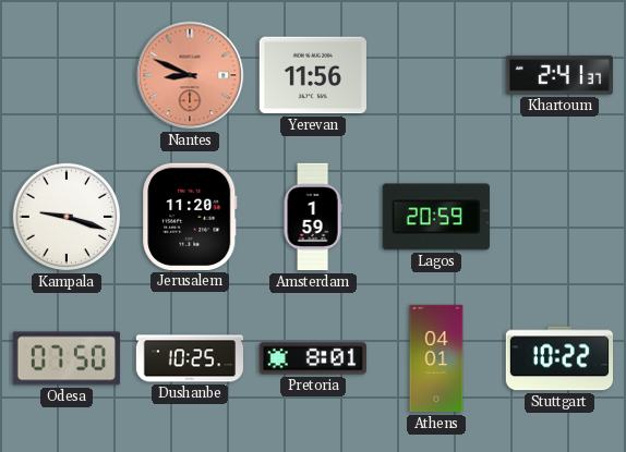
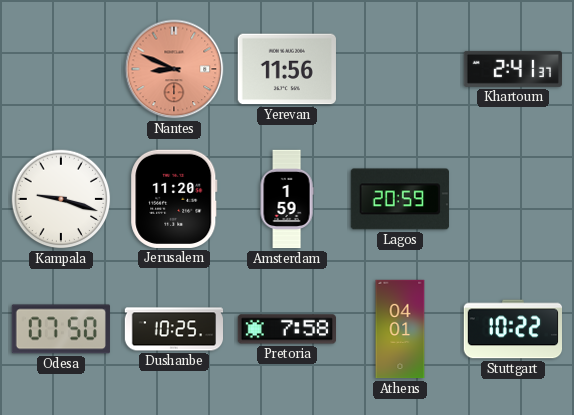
Pretoria: 8:01 -> 7:58
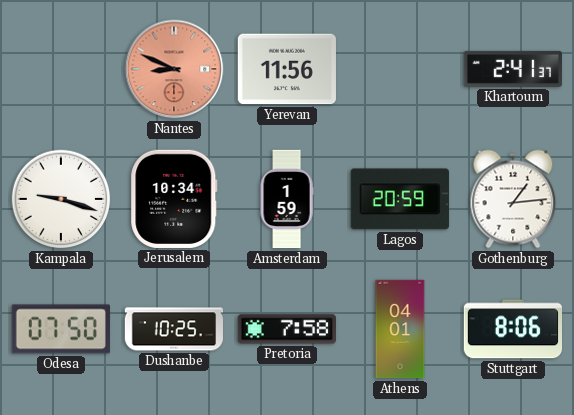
Jerusalem: 11:20 -> 10:34
Gothenburg: none -> 1:14
Stuttgart: 10:22 -> 8:06
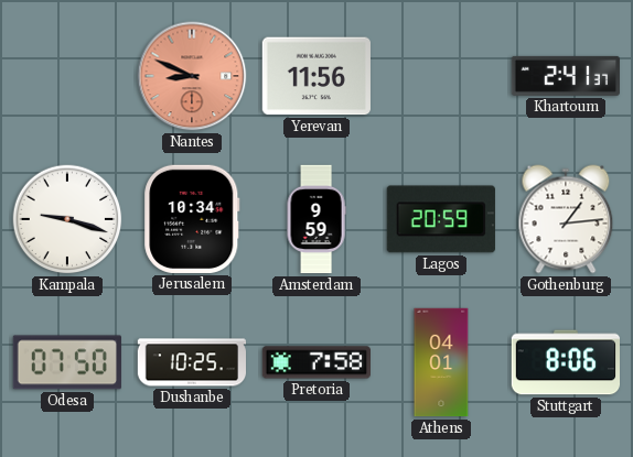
Amsterdam: 1:59 -> 9:59
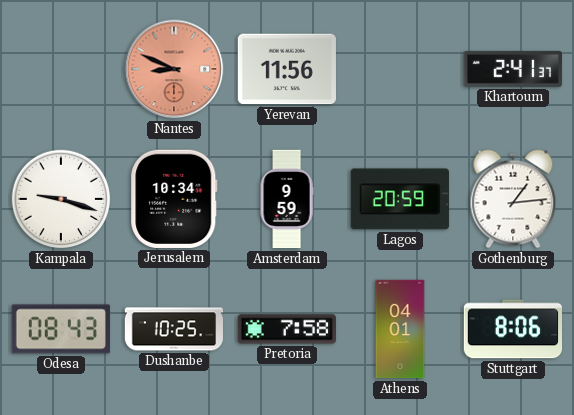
Odesa: 07:50 -> 08:43
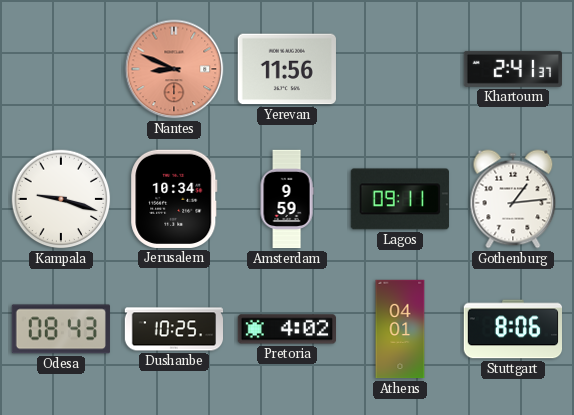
Lagos: 20:59 -> 09:11
Pretoria: 7:58 -> 4:02
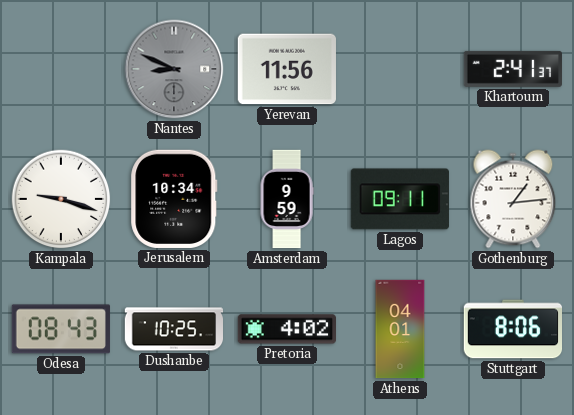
Nantes dial: salmon -> grey
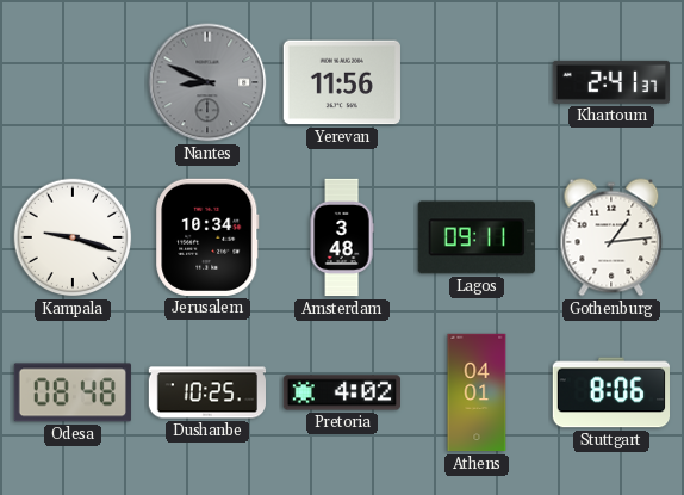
Amsterdam: 9:59 -> 3:48
Odesa: 08:43 -> 08:48
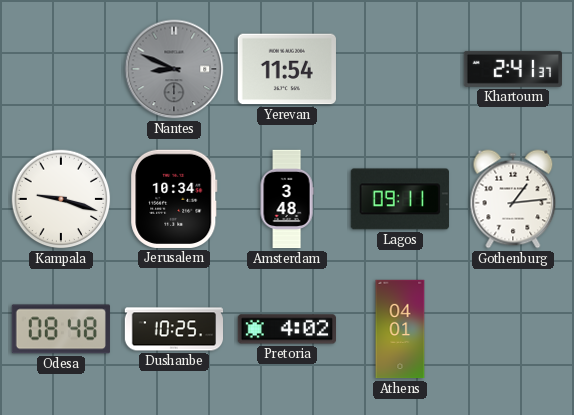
Yerevan: 11:56 -> 11:54
Stuttgart: 8:06 -> none
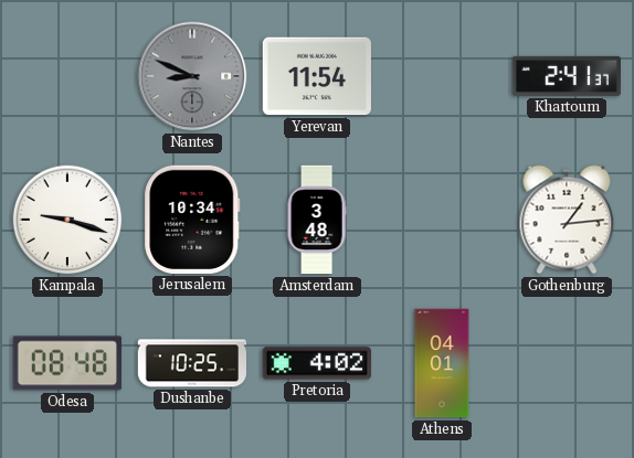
Lagos: 09:11 -> none
